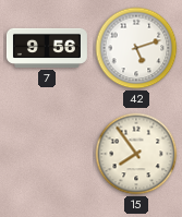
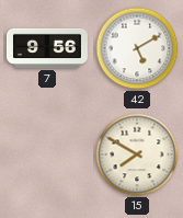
42: 5:12 -> 5:10
15: 7:54 -> 7:50
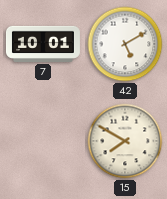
7: 9:56 -> 10:01
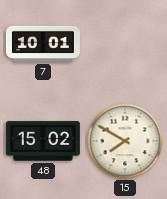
42: 5:10 -> none
48: none -> 15:02
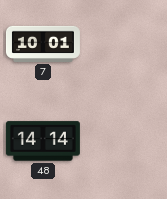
48: 15:02 -> 14:14
15: 7:50 -> none
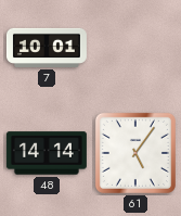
61: none -> 5:06
